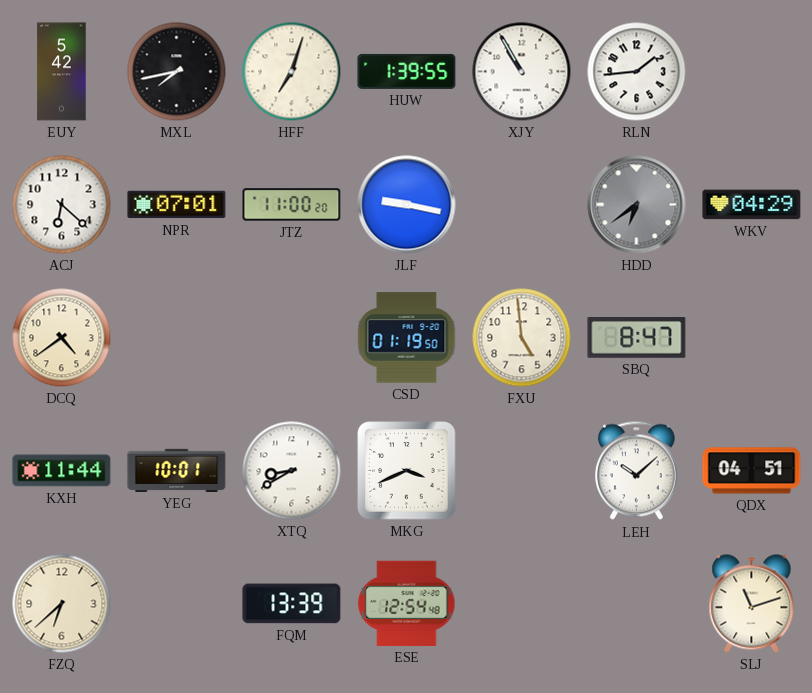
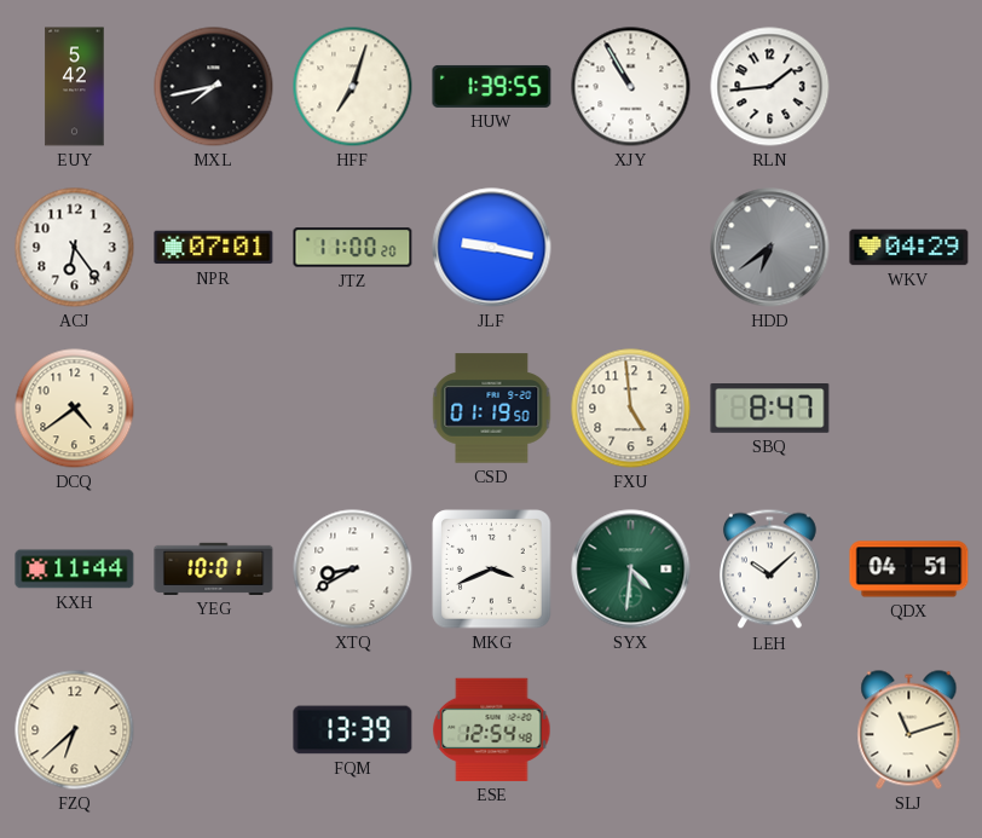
ACJ: 6:22 -> 6:24
SYX: none -> 4:31
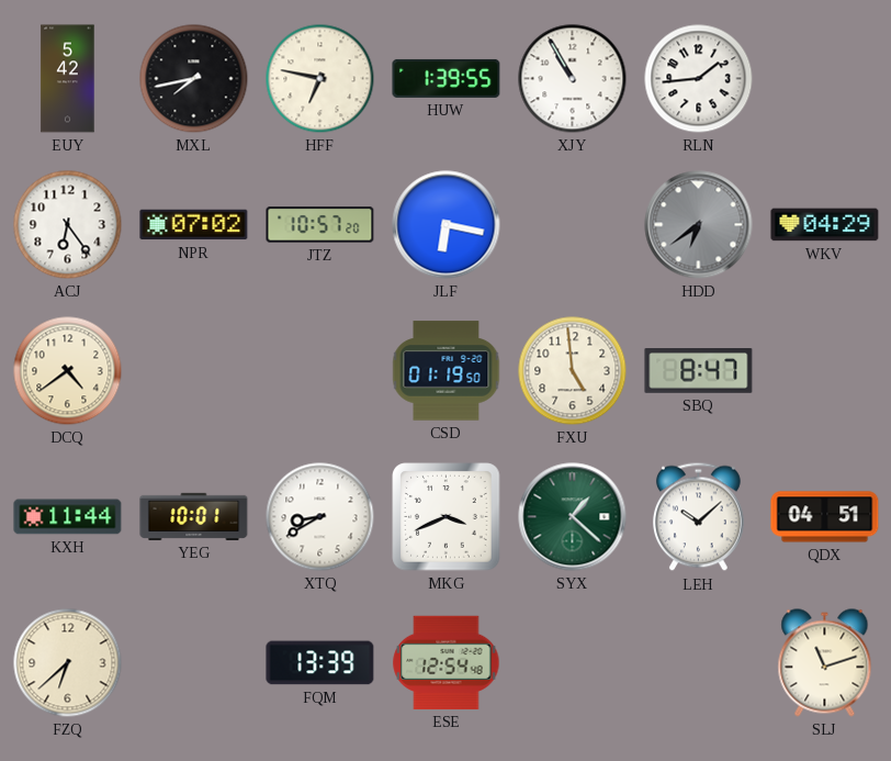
HFF: 7:03 -> 6:47
NPR: 07:01 -> 07:02
JTZ: 11:00 -> 10:57
JLF: 9:17 -> 6:17
SYX: 4:31 -> 1:22
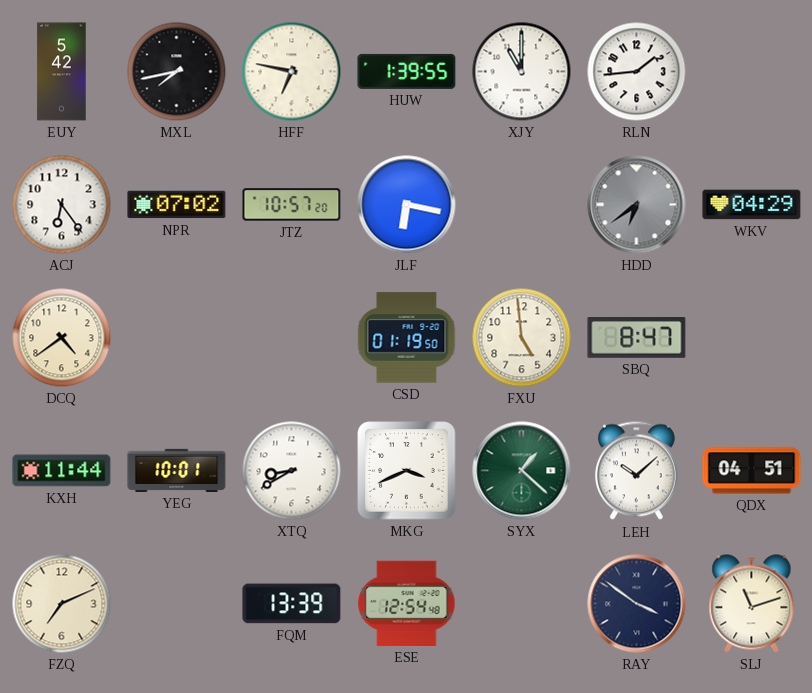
XJY: 10:55 -> 11:00
FZQ: 6:38 -> 7:11
RAY: none -> 3:51
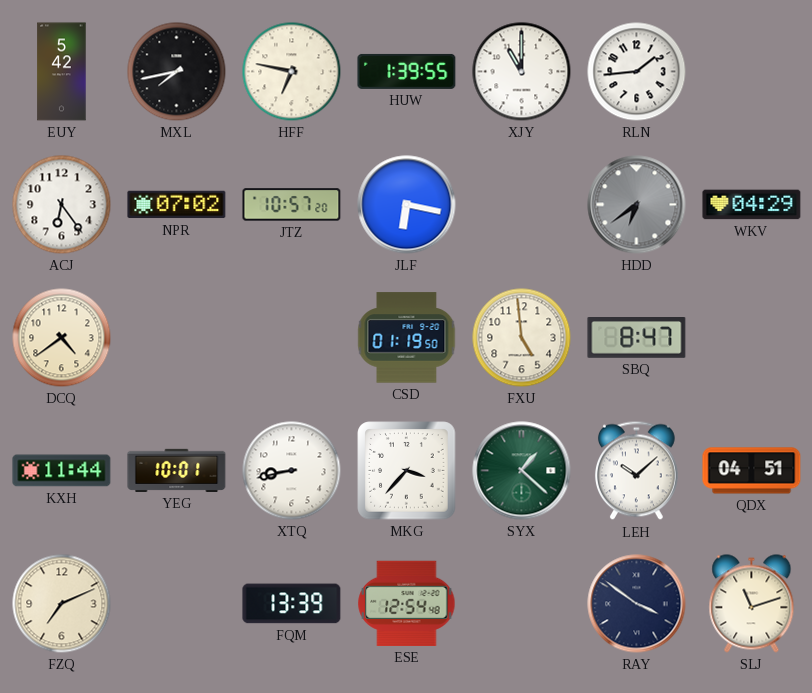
XTQ: 8:40 -> 8:43
MKG: 3:41 -> 3:37
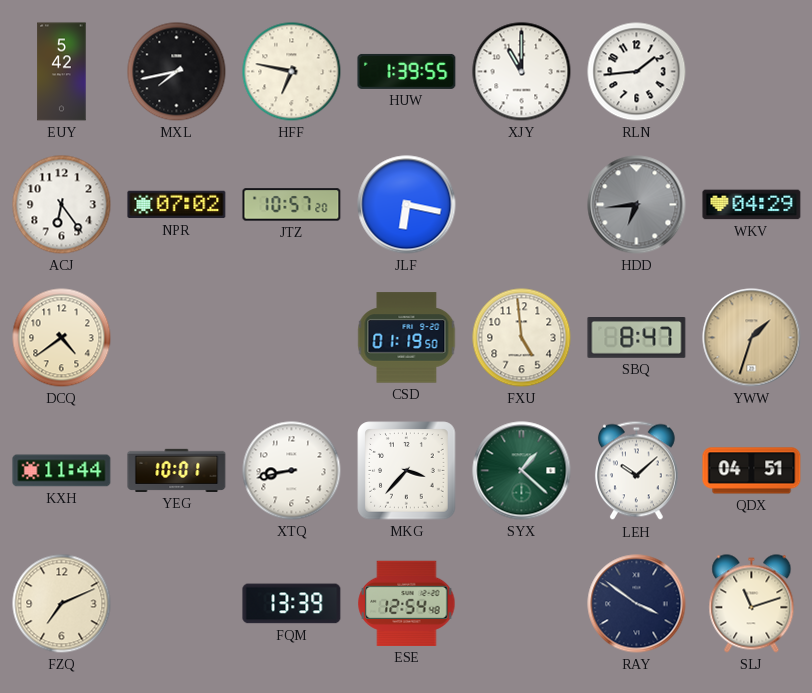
HDD: 6:39 -> 6:44
YWW: none -> 1:33
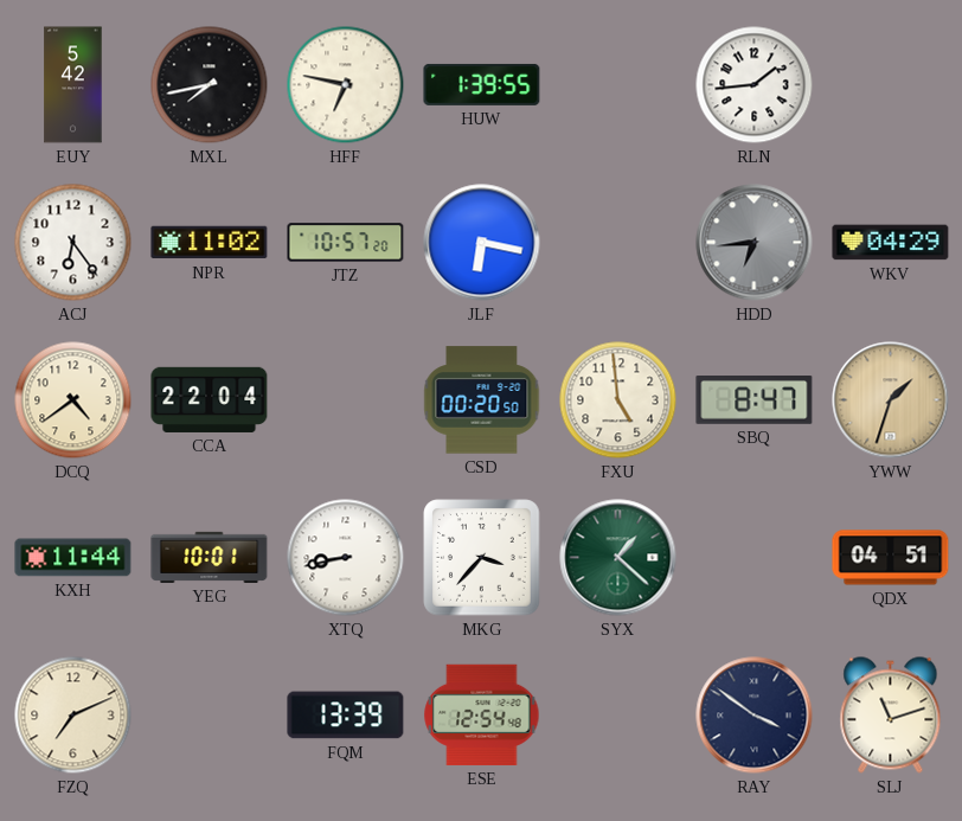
XJY: 11:00 -> none
NPR: 07:02 -> 11:02
CCA: none -> 22:04
CSD: 01:19 -> 00:20
LEH: 10:08 -> none
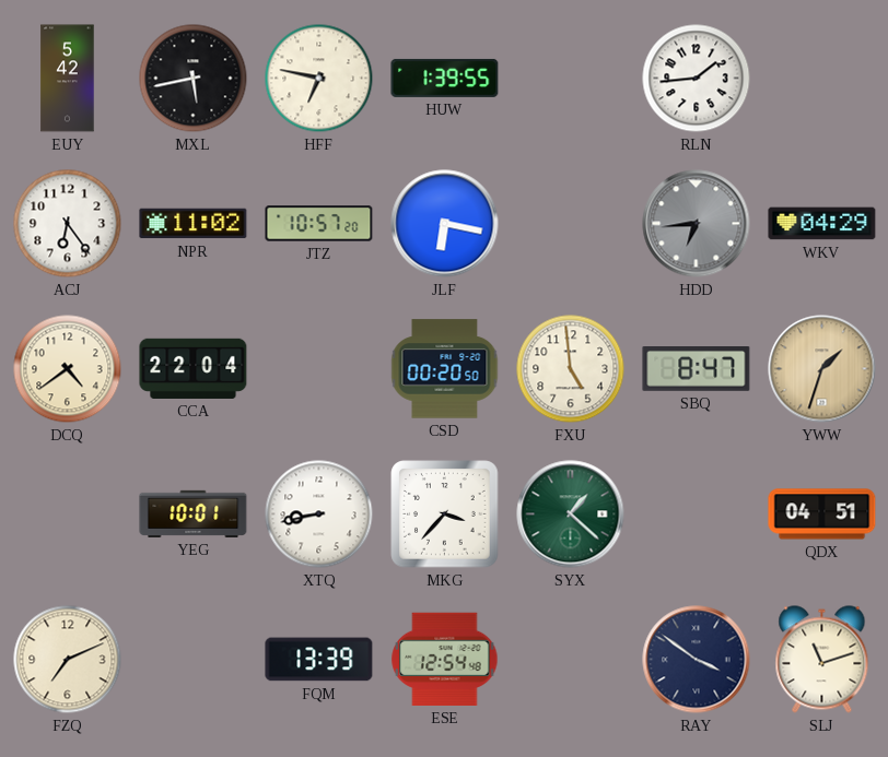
MXL: 7:43 -> 5:43
KXH: 11:44 -> none
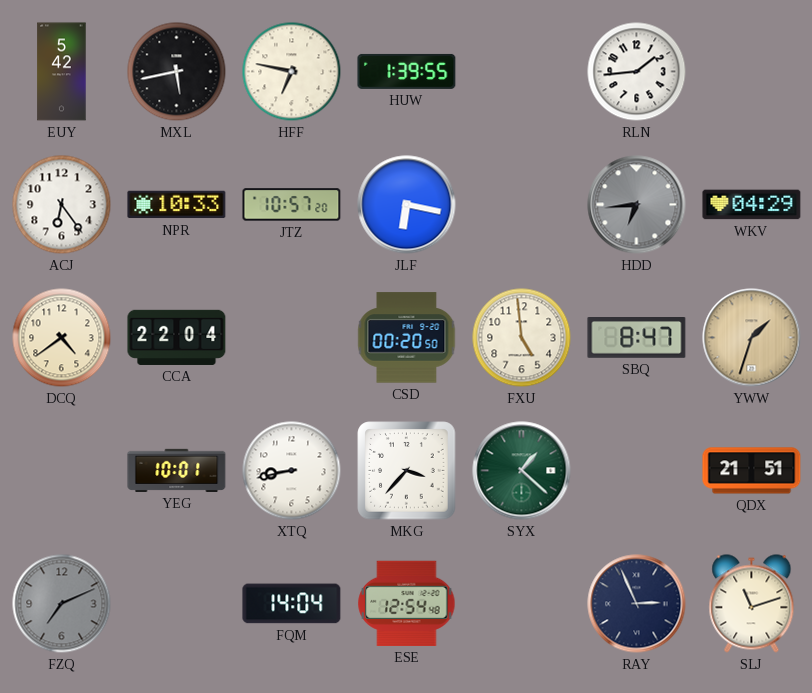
NPR: 11:02 -> 10:33
QDX: 04:51 -> 21:51
FZQ dial: cream -> grey
FQM: 13:39 -> 14:04
RAY: 3:51 -> 2:56
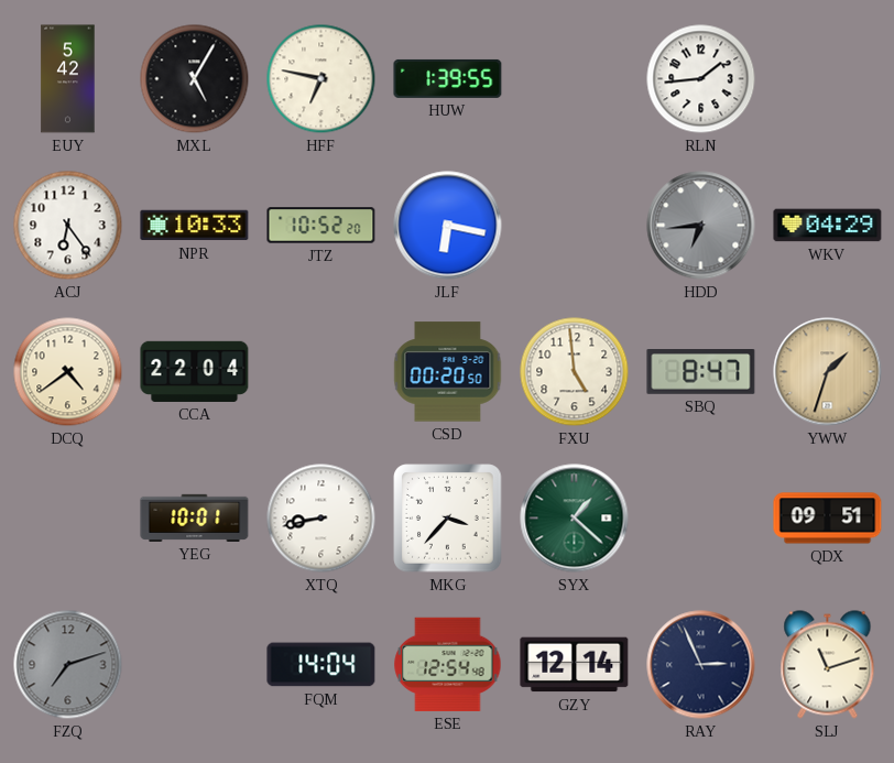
MXL: 5:43 -> 5:05
JTZ: 10:57 -> 10:52
QDX: 21:51 -> 09:51
FZQ: 7:11 -> 7:12
GZY: none -> 12:14
